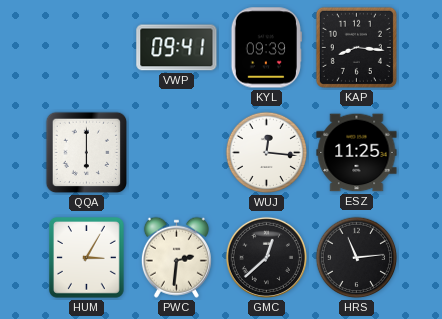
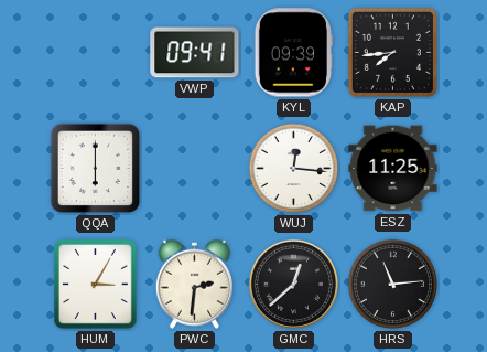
KAP: 8:16 -> 7:44
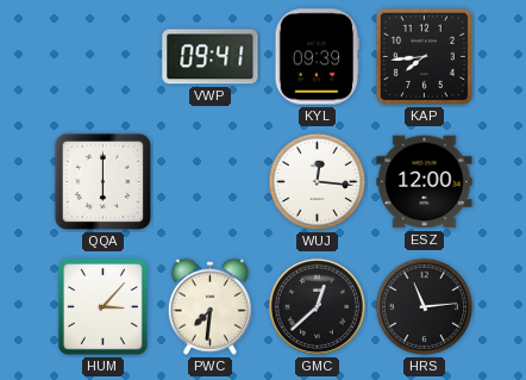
ESZ: 11:25 -> 12:00
HUM: 3:05 -> 3:07
PWC: 2:31 -> 7:31
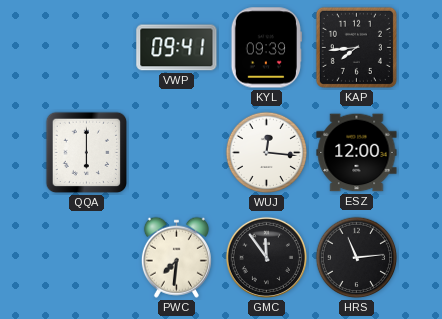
HUM: 3:07 -> none
GMC: 12:38 -> 11:54
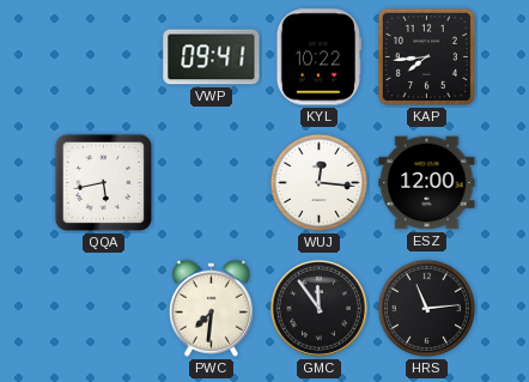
KYL: 09:39 -> 10:22
QQA: 6:00 -> 5:43
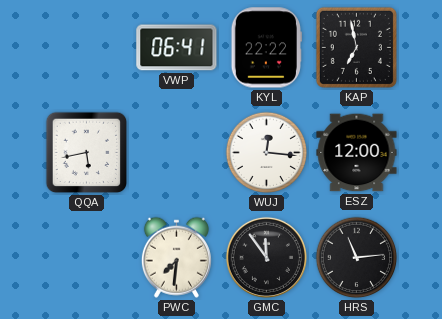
VWP: 09:41 -> 06:41
KYL: 10:22 -> 22:22
KAP: 7:44 -> 6:58
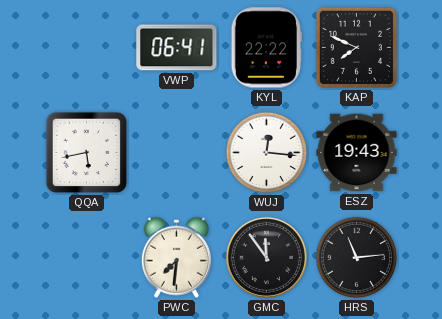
KAP: 6:58 -> 7:49
ESZ: 12:00 -> 19:43
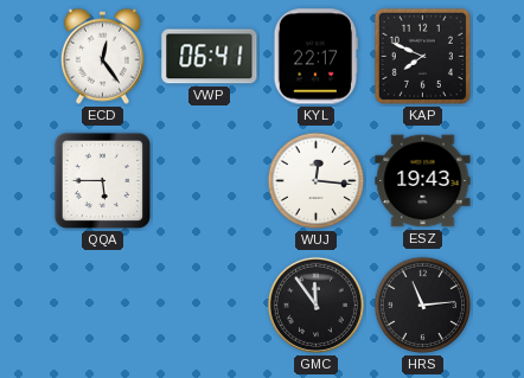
ECD: none -> 12:24
KYL: 22:22 -> 22:17
QQA: 5:43 -> 5:45
PWC: 7:31 -> none
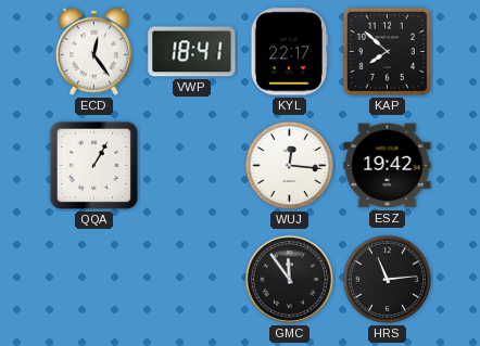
VWP: 06:41 -> 18:41
KAP: 7:49 -> 7:52
QQA: 5:45 -> 1:05
ESZ: 19:43 -> 19:42
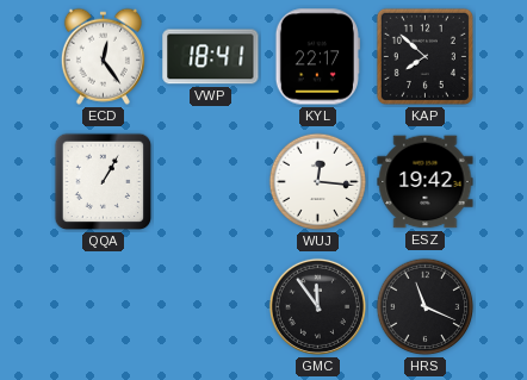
HRS: 11:14 -> 11:19
